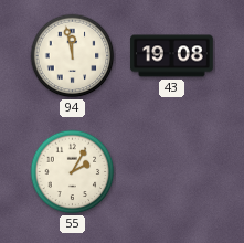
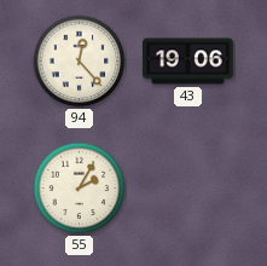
94: 11:58 -> 12:23
43: 19:08 -> 19:06
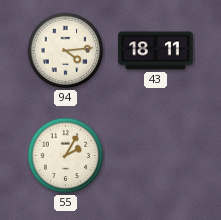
94: 12:23 -> 4:14
43: 19:06 -> 18:11
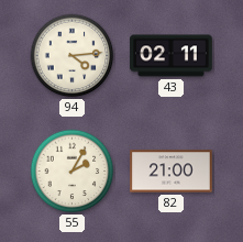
43: 18:11 -> 02:11
82: none -> 21:00
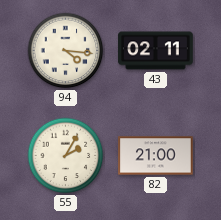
94: 4:14 -> 4:16
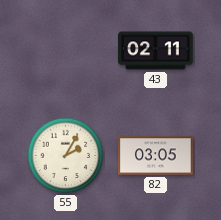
94: 4:16 -> none
82: 21:00 -> 03:05
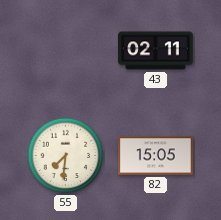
55: 2:05 -> 7:31
82: 03:05 -> 15:05
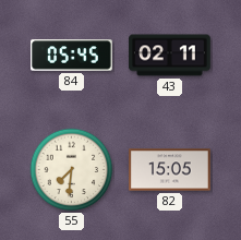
84: none -> 05:45
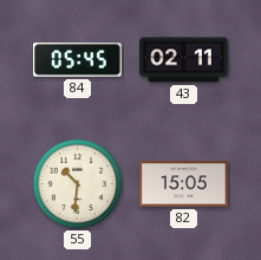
55: 7:31 -> 10:31
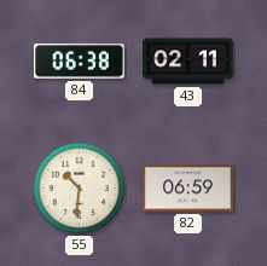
84: 05:45 -> 06:38
82: 15:05 -> 06:59
